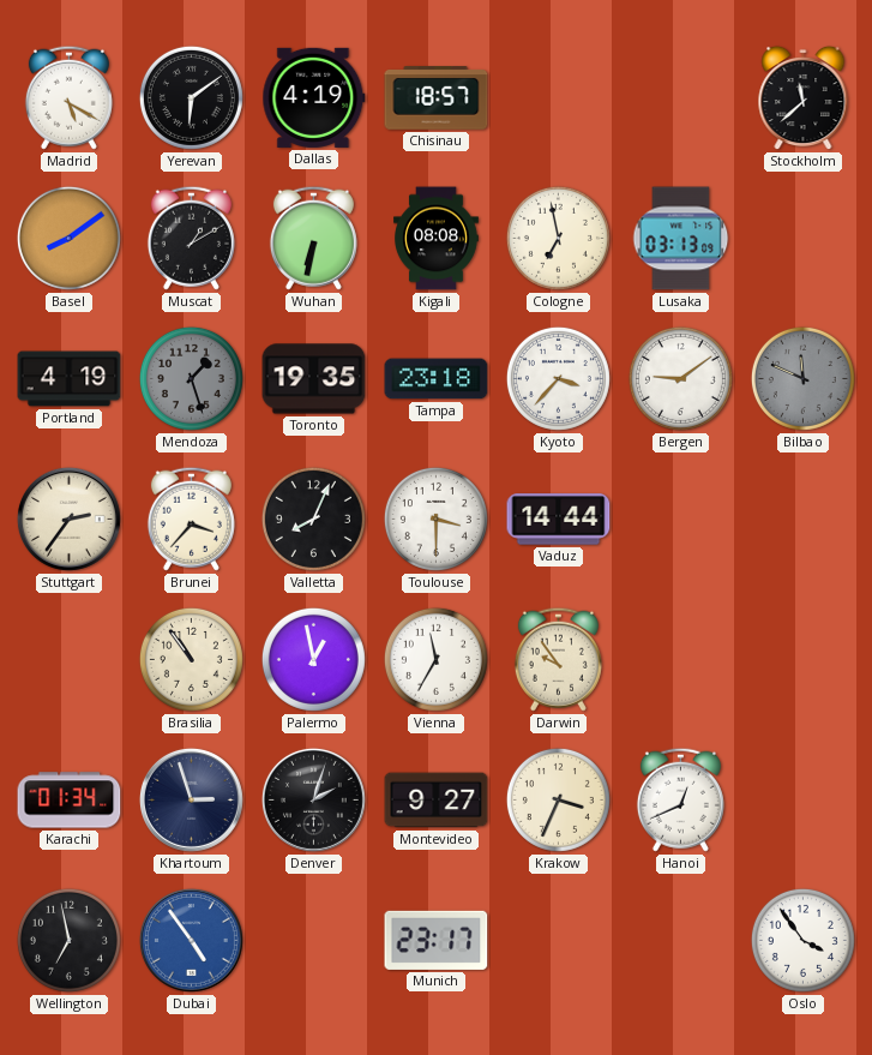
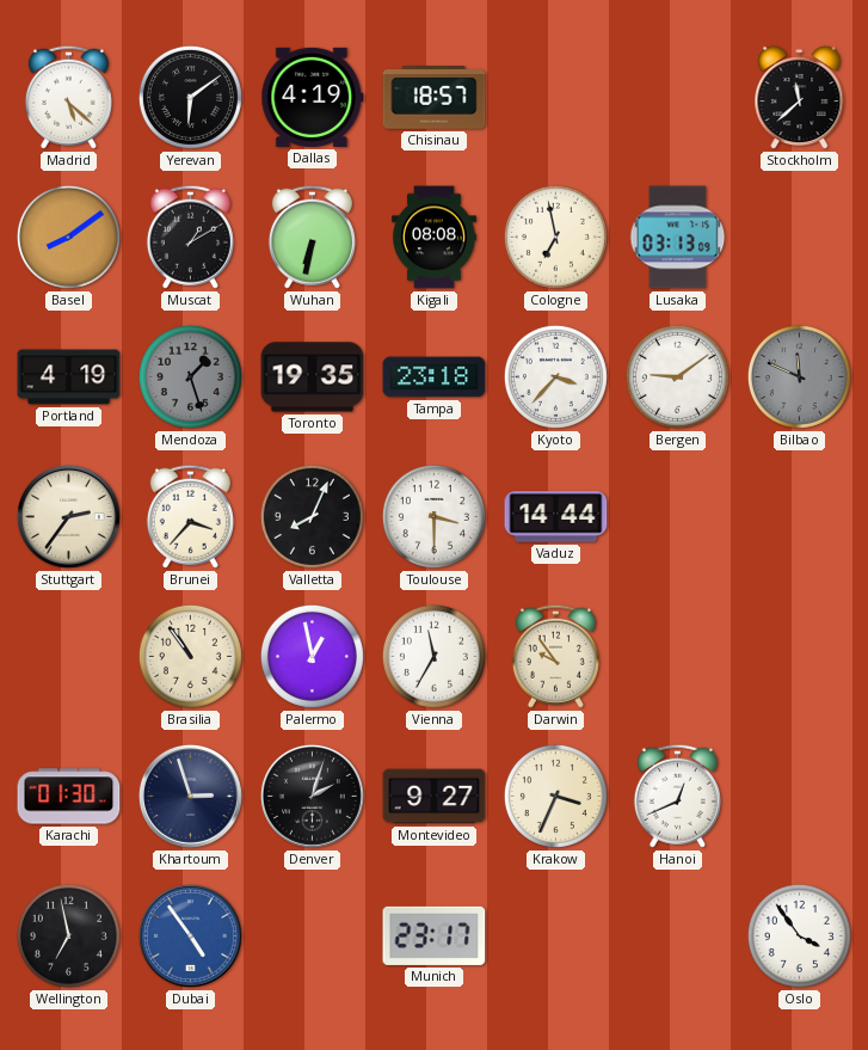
Madrid: 5:20 -> 5:22
Karachi: 01:34 -> 01:30
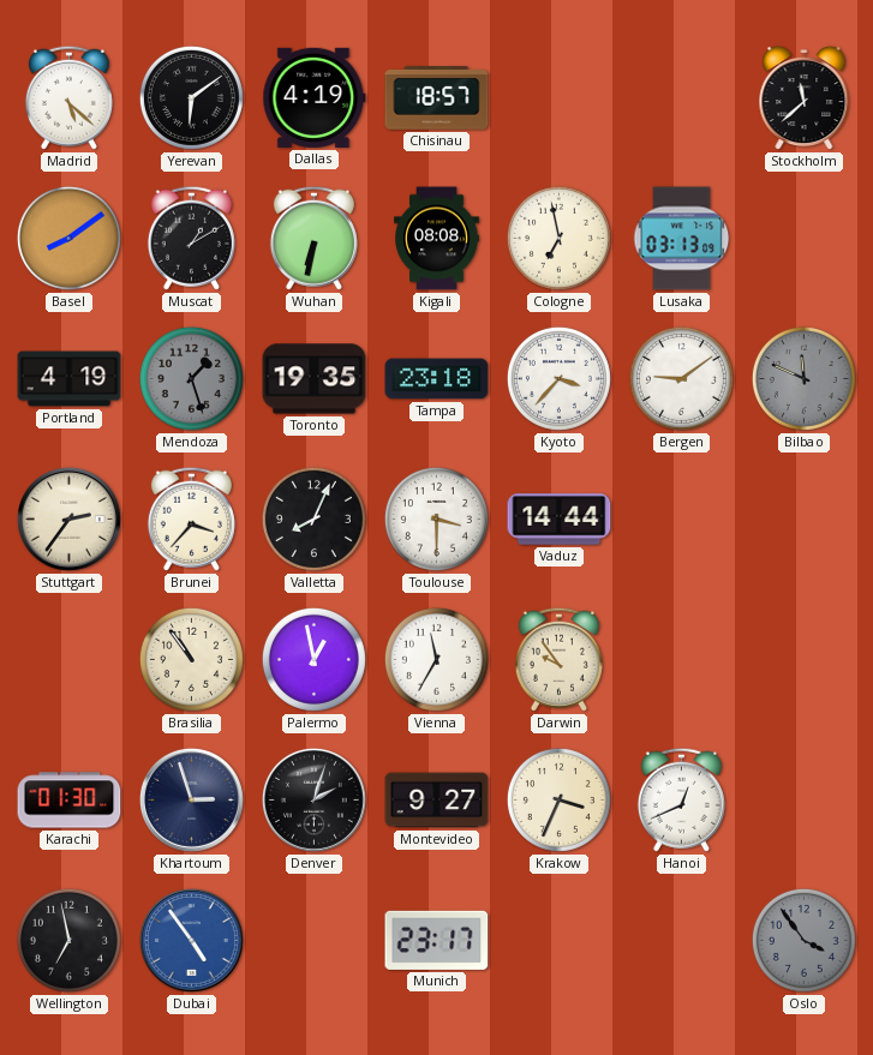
Oslo dial: white -> grey
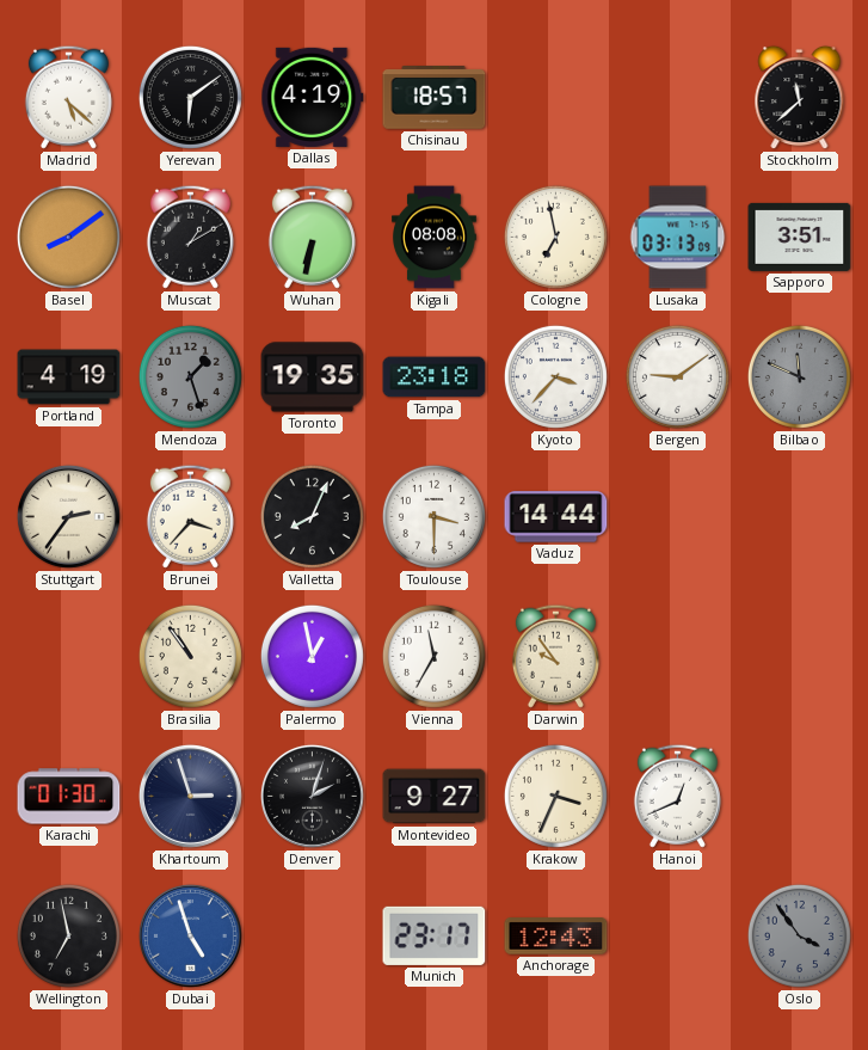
Sapporo: none -> 3:51
Dubai: 4:54 -> 4:57
Anchorage: none -> 12:43
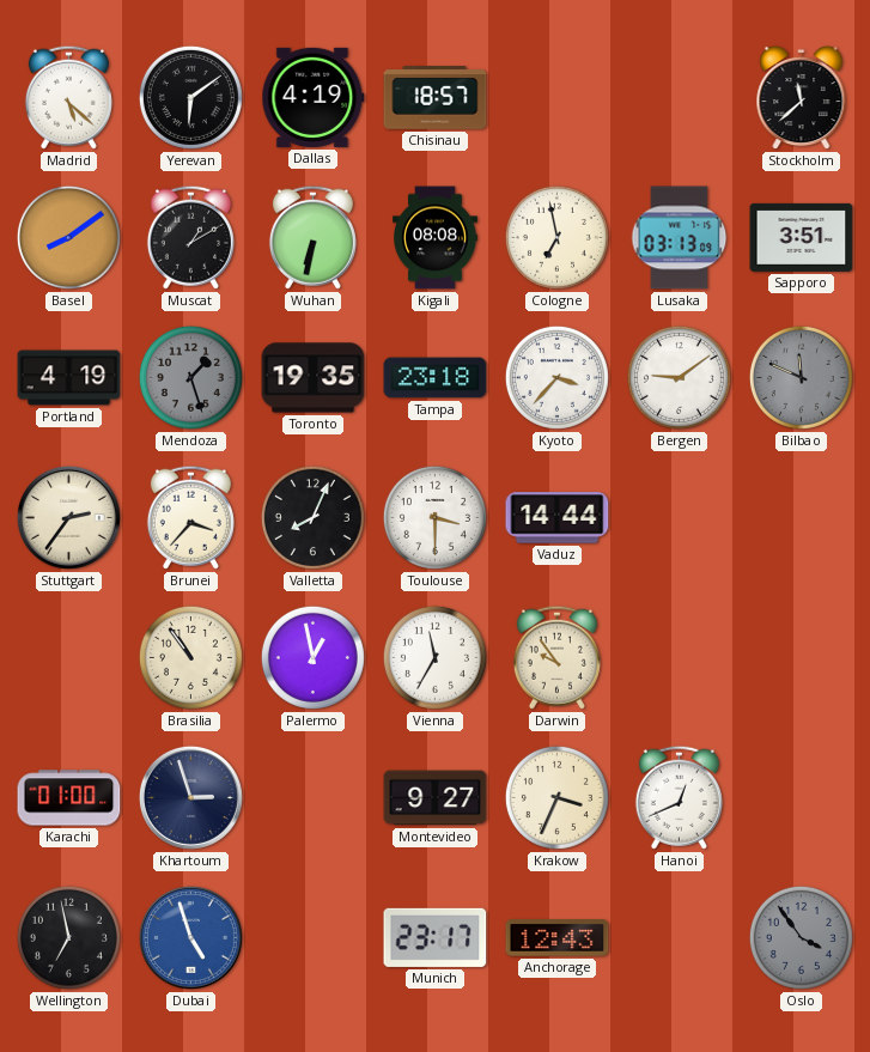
Karachi: 01:30 -> 01:00
Denver: 2:03 -> none
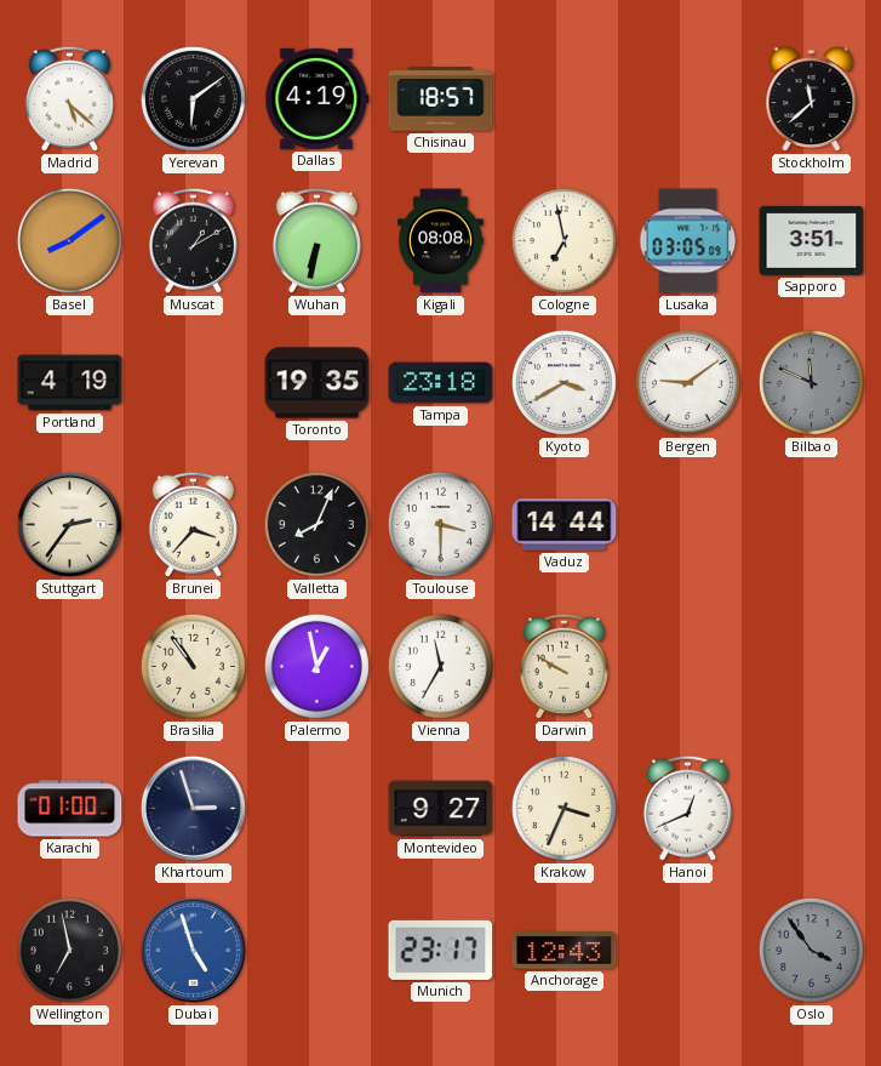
Lusaka: 03:13 -> 03:05
Mendoza: 1:27 -> none
Kyoto: 3:37 -> 3:40
Darwin: 9:54 -> 9:50
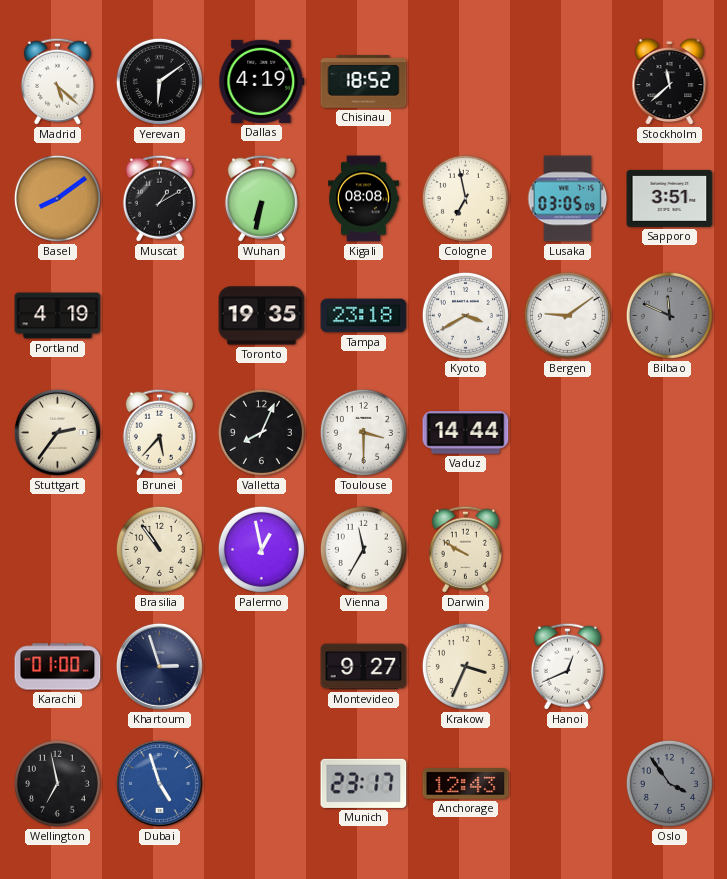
Chisinau: 18:57 -> 18:52
Brunei: 3:37 -> 5:37
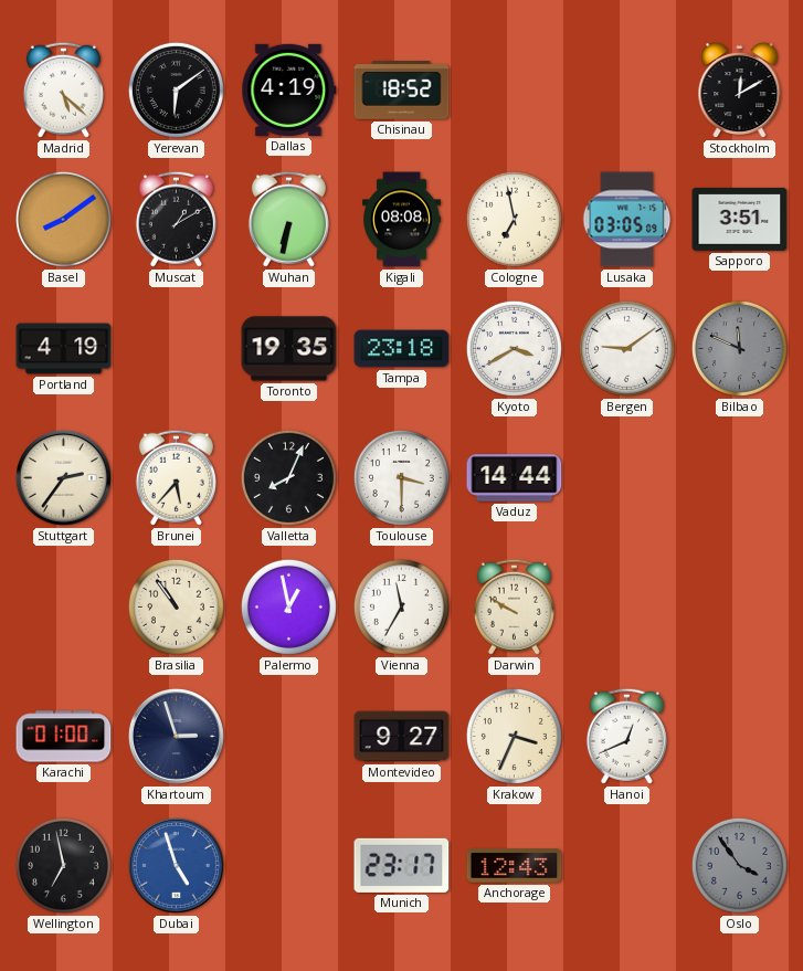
Stockholm: 11:38 -> 12:10
